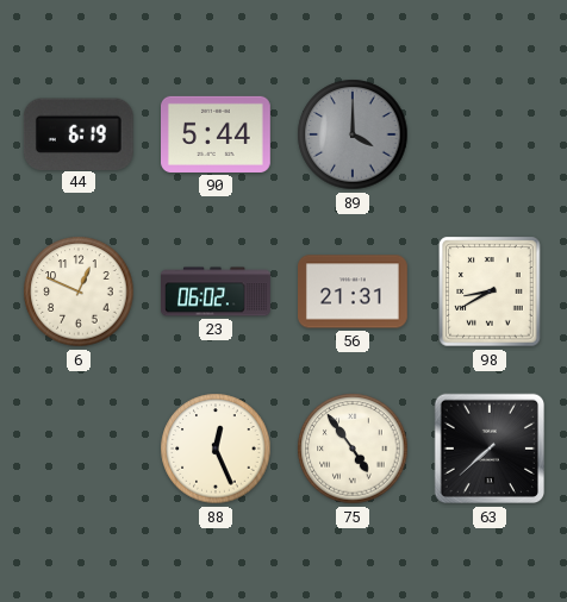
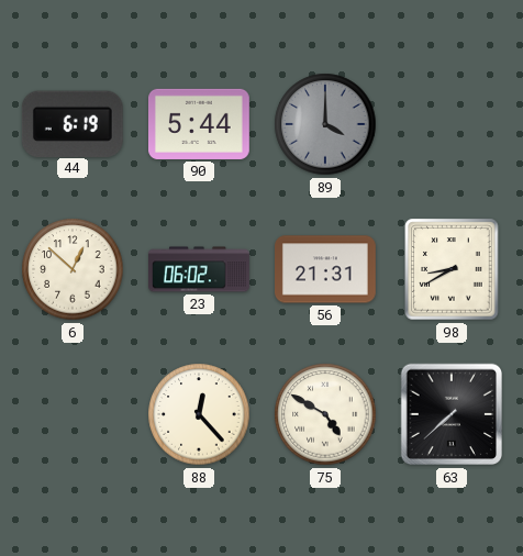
6: 12:49 -> 12:52
88: 12:26 -> 12:23
75: 4:54 -> 4:50
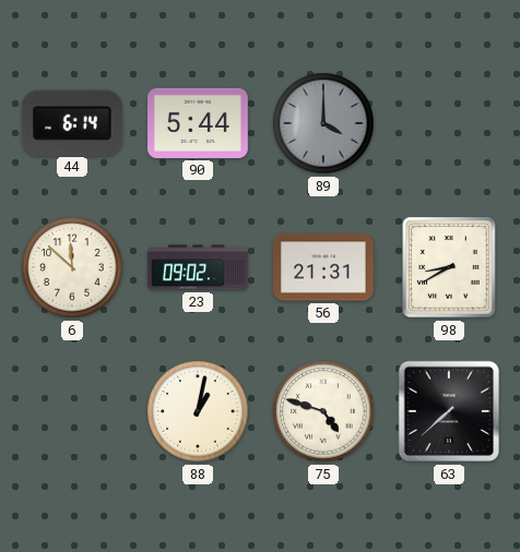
44: 6:19 -> 6:14
6: 12:52 -> 11:52
23: 06:02 -> 09:02
88: 12:23 -> 1:02
75: 4:50 -> 4:48
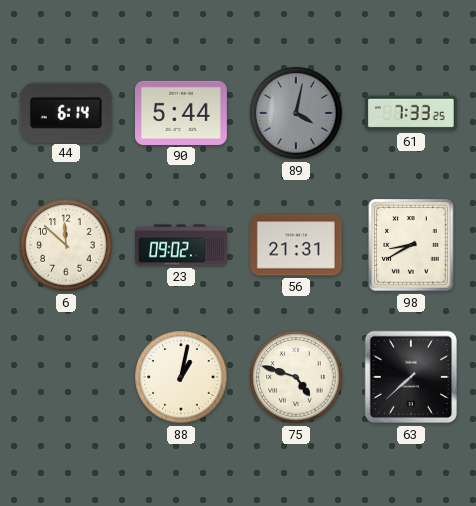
89: 4:00 -> 4:02
61: none -> 7:33
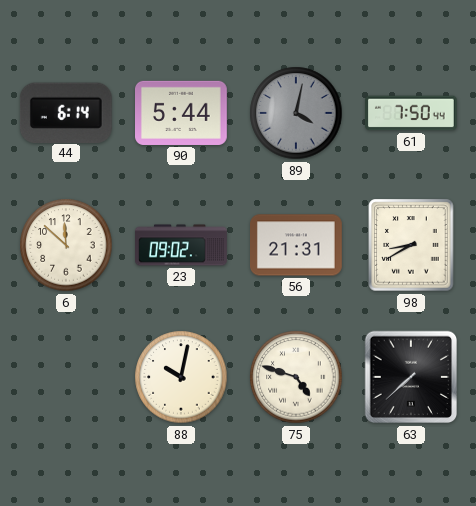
61: 7:33 -> 7:50
88: 1:02 -> 10:02
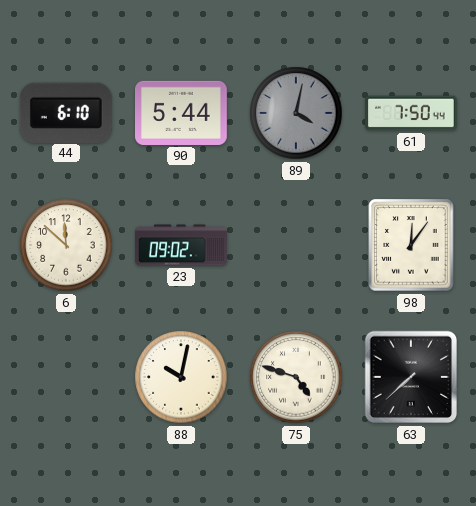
44: 6:14 -> 6:10
56: 21:31 -> none
98: 8:40 -> 12:06
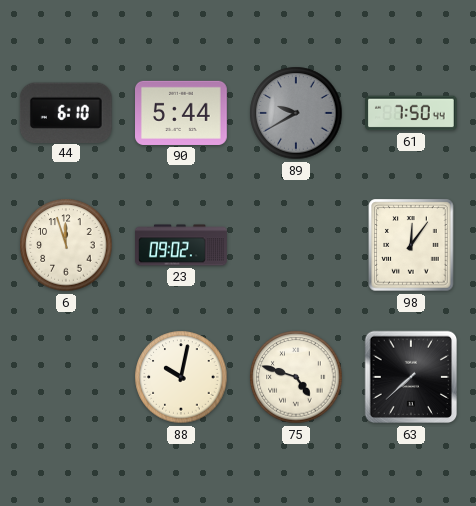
89: 4:02 -> 9:40
6: 11:52 -> 11:57
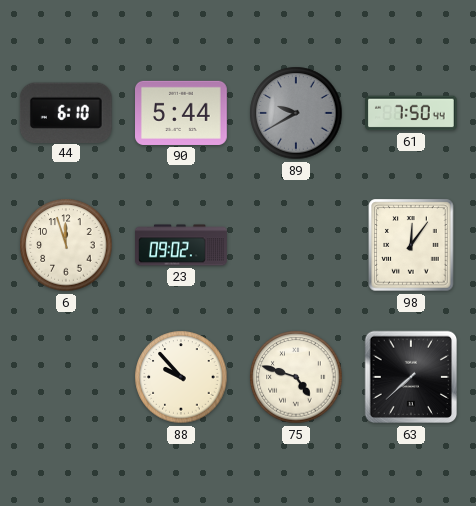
88: 10:02 -> 9:53
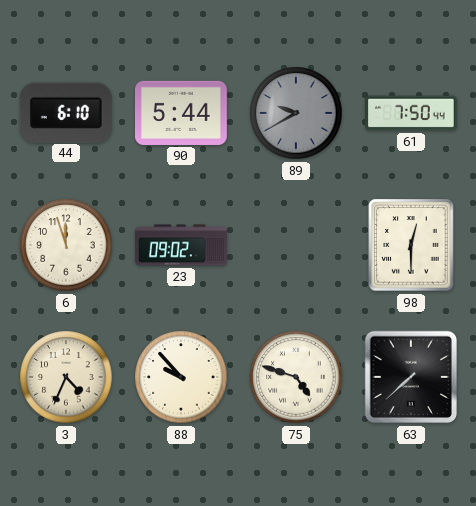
98: 12:06 -> 12:30
3: none -> 4:34
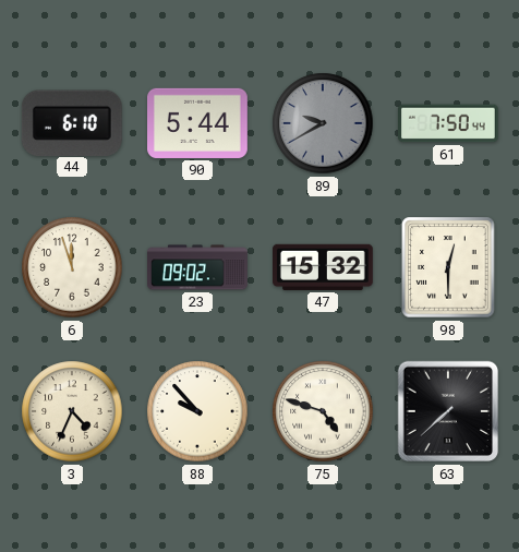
47: none -> 15:32
